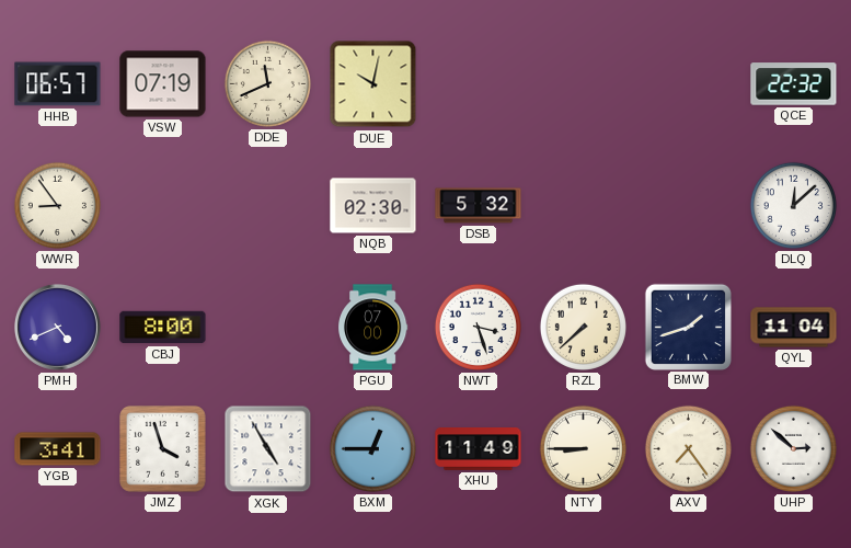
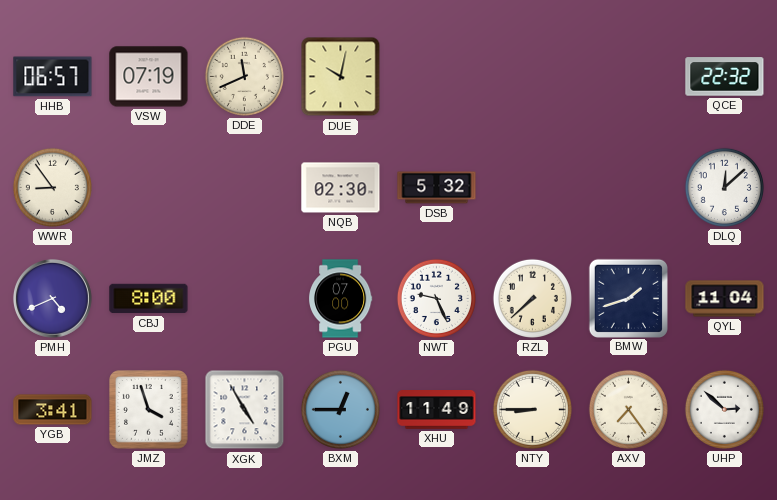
NWT: 3:27 -> 9:26
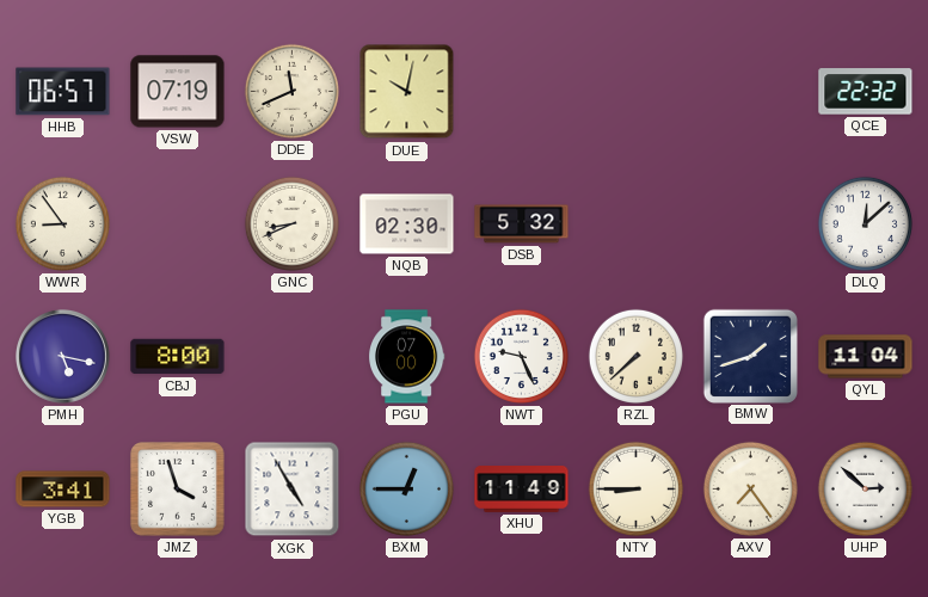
GNC: none -> 8:41
PMH: 4:41 -> 5:17
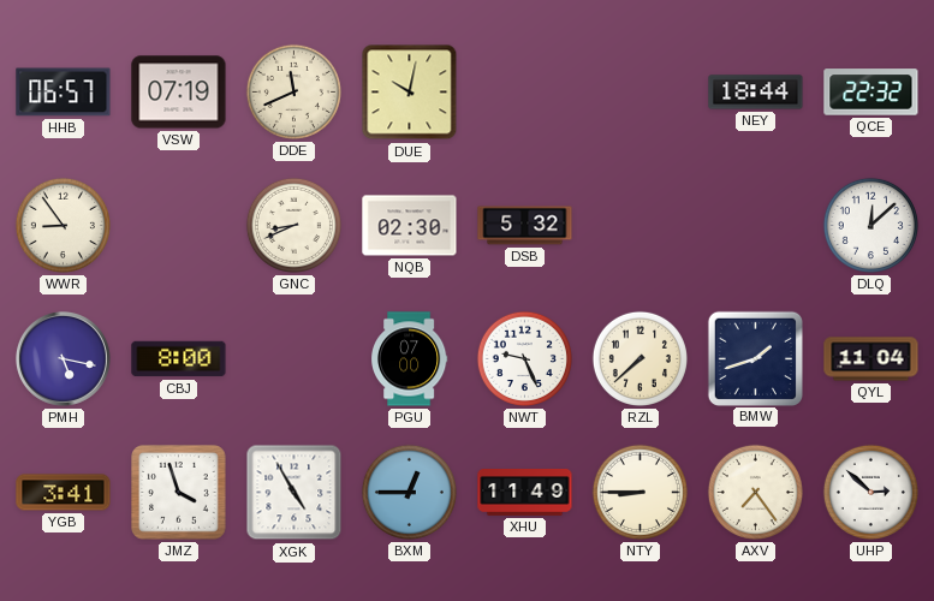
NEY: none -> 18:44
